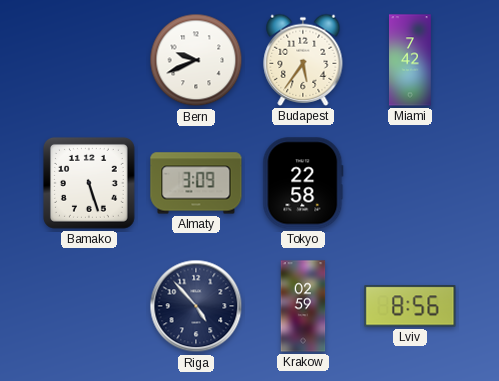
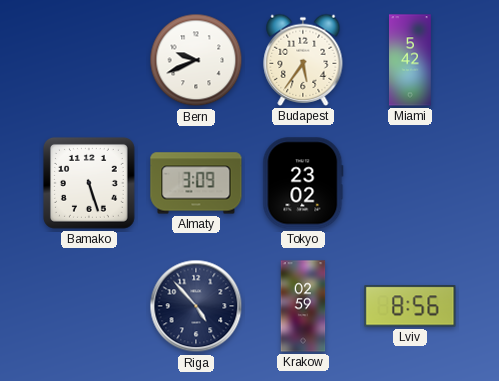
Miami: 7:42 -> 5:42
Tokyo: 22:58 -> 23:02
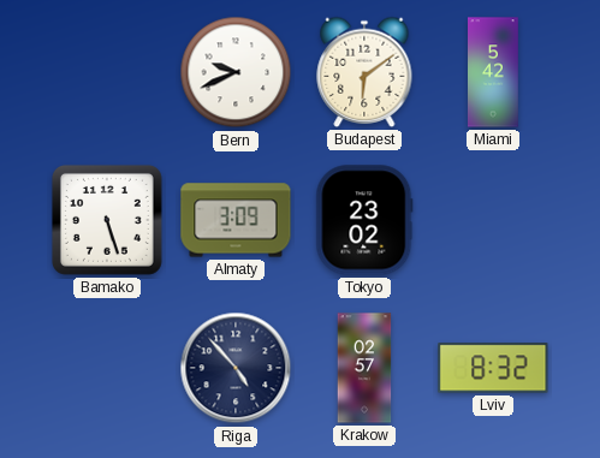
Budapest: 5:36 -> 6:09
Krakow: 02:59 -> 02:57
Lviv: 8:56 -> 8:32
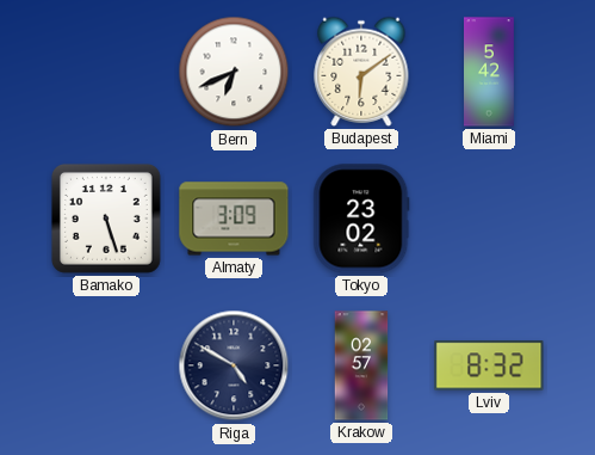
Bern: 9:41 -> 6:41
Riga: 4:53 -> 4:50
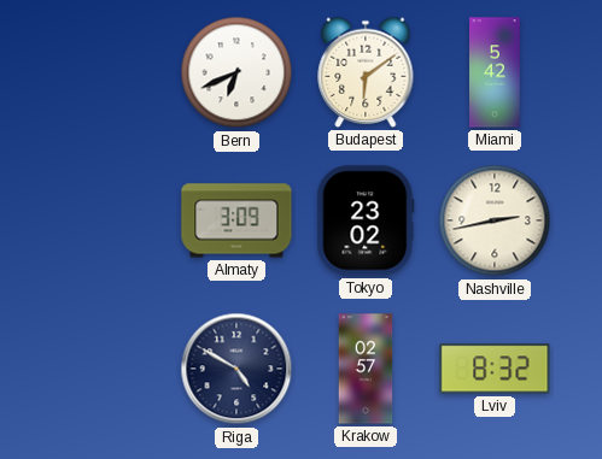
Bamako: 5:27 -> none
Nashville: none -> 2:43
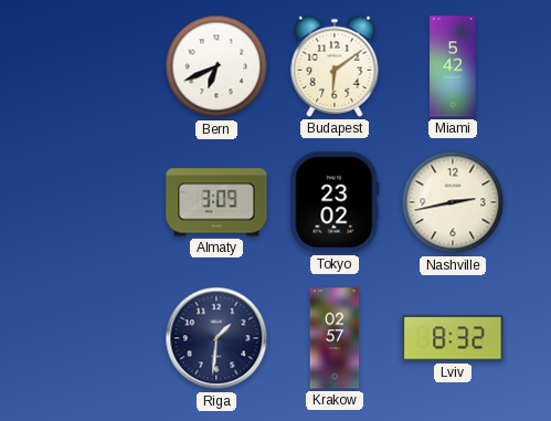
Riga: 4:50 -> 1:31
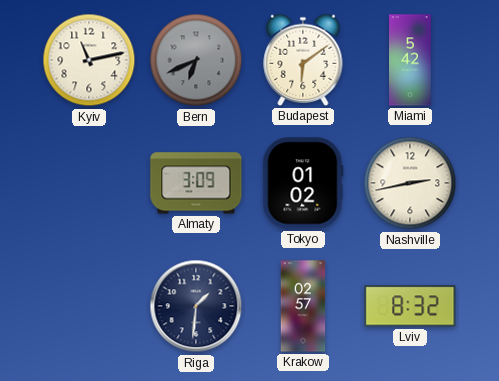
Kyiv: none -> 11:13
Bern dial: white -> grey
Tokyo: 23:02 -> 01:02
